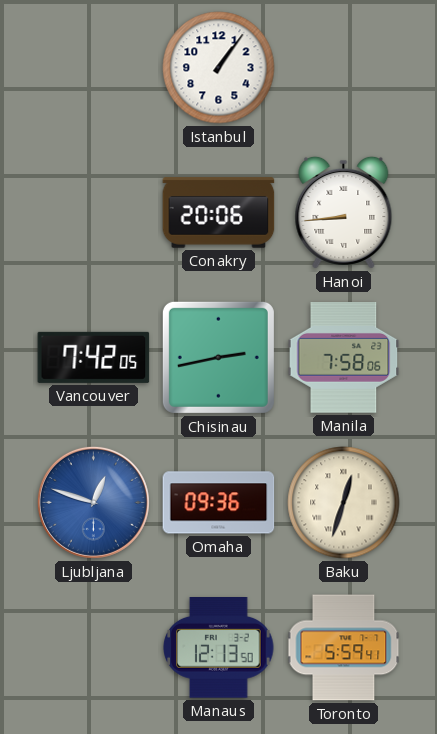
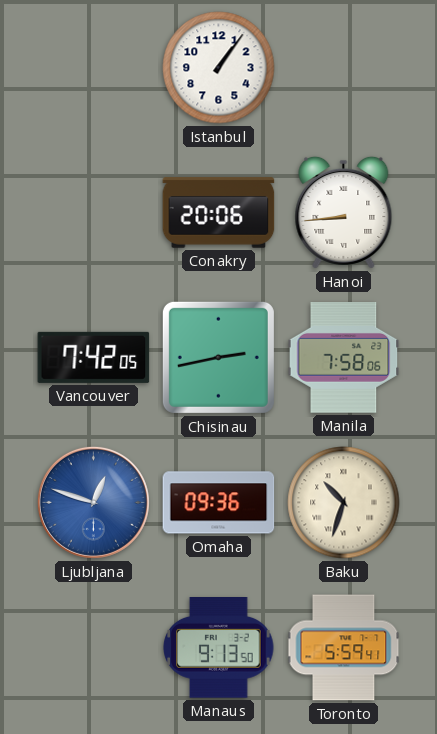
Baku: 12:33 -> 10:33
Manaus: 12:13 -> 9:13
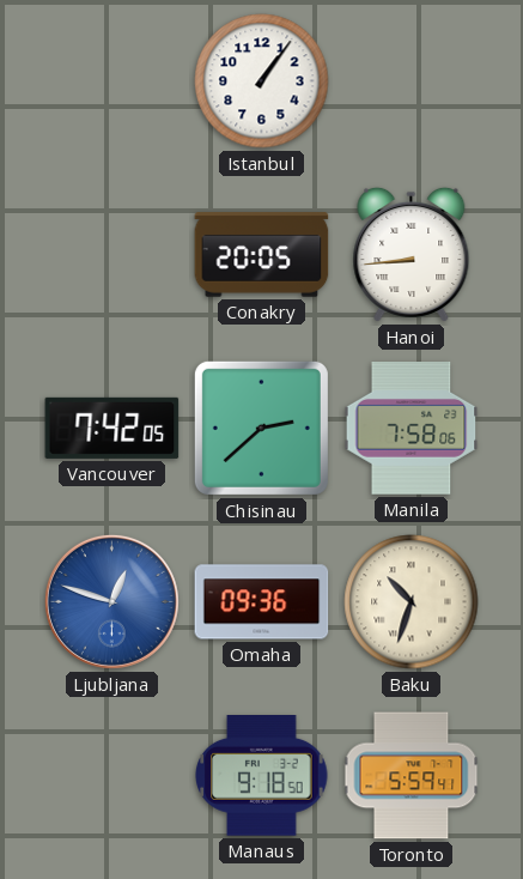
Conakry: 20:06 -> 20:05
Chisinau: 2:43 -> 2:38
Manaus: 9:13 -> 9:18
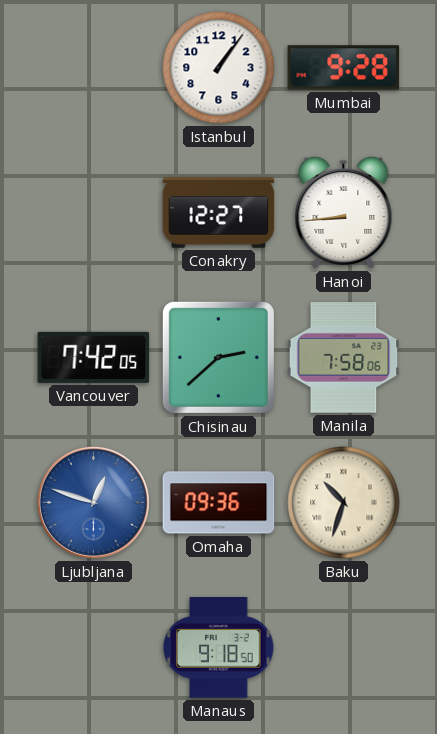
Mumbai: none -> 9:28
Conakry: 20:05 -> 12:27
Toronto: 5:59 -> none
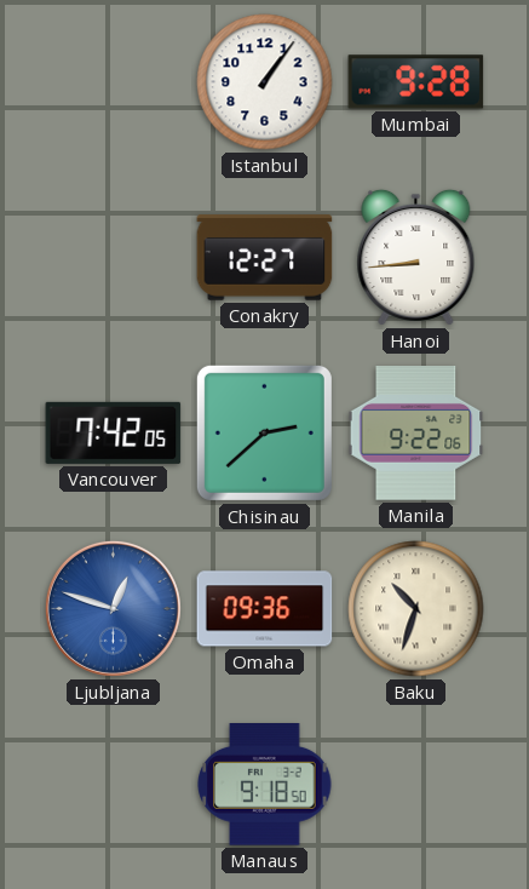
Manila: 7:58 -> 9:22
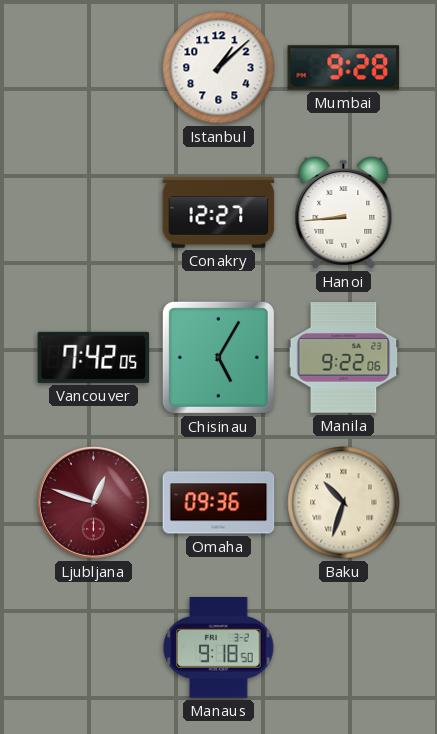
Istanbul: 1:06 -> 1:08
Chisinau: 2:38 -> 5:05
Ljubljana dial: blue -> burgundy
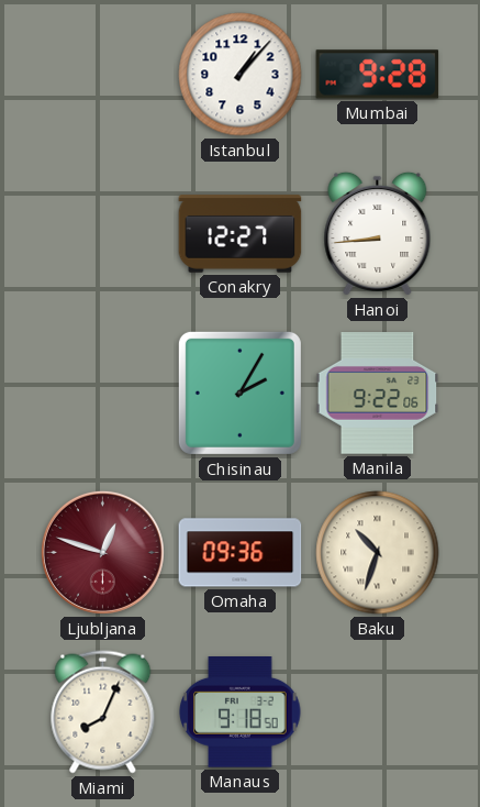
Istanbul: 1:08 -> 1:07
Vancouver: 7:42 -> none
Chisinau: 5:05 -> 2:05
Miami: none -> 8:04
